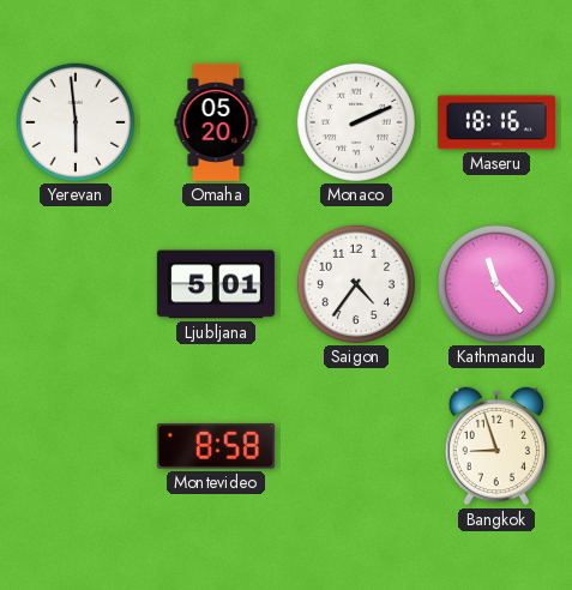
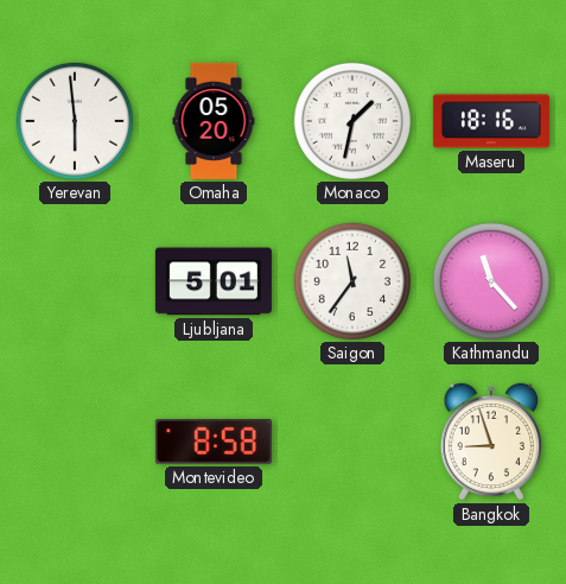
Monaco: 2:11 -> 1:32
Saigon: 4:36 -> 11:36
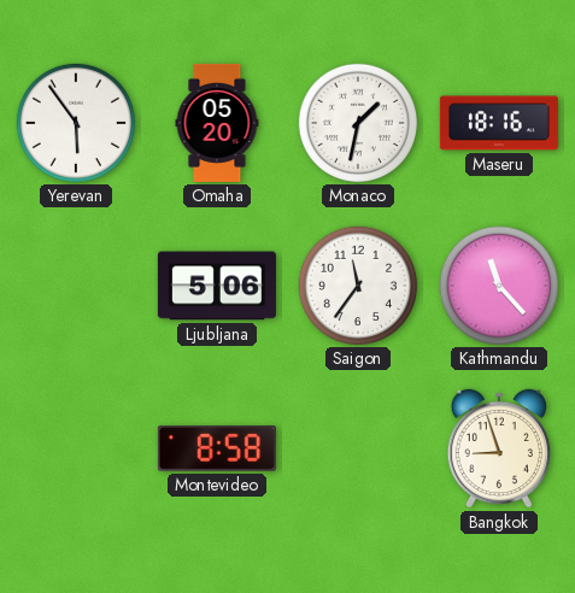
Yerevan: 5:59 -> 5:54
Ljubljana: 5:01 -> 5:06
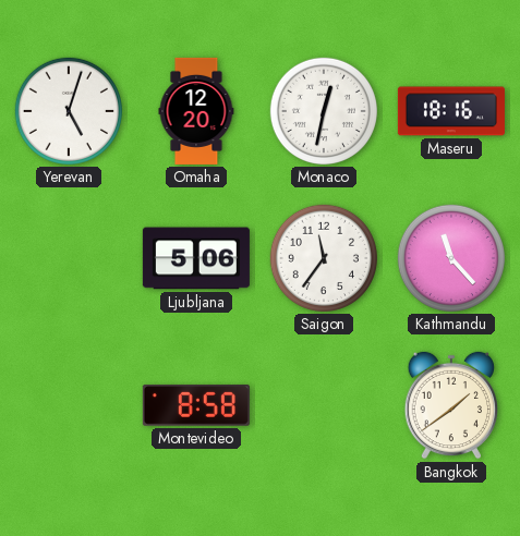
Yerevan: 5:54 -> 5:03
Omaha: 05:20 -> 12:20
Monaco: 1:32 -> 12:32
Bangkok: 8:57 -> 1:39
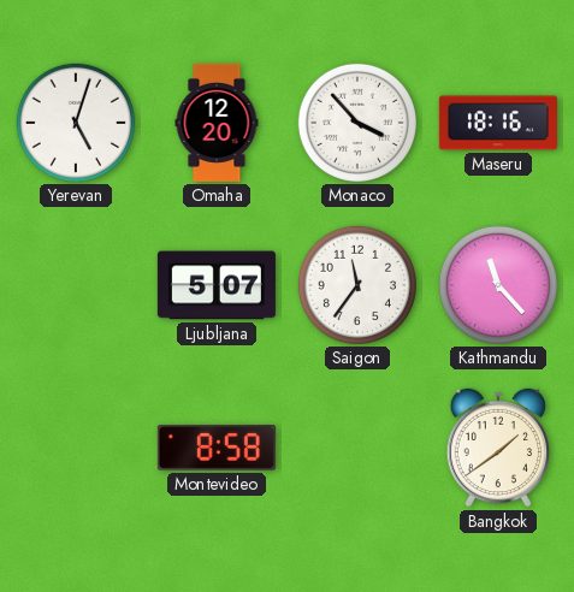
Monaco: 12:32 -> 3:53
Ljubljana: 5:06 -> 5:07
